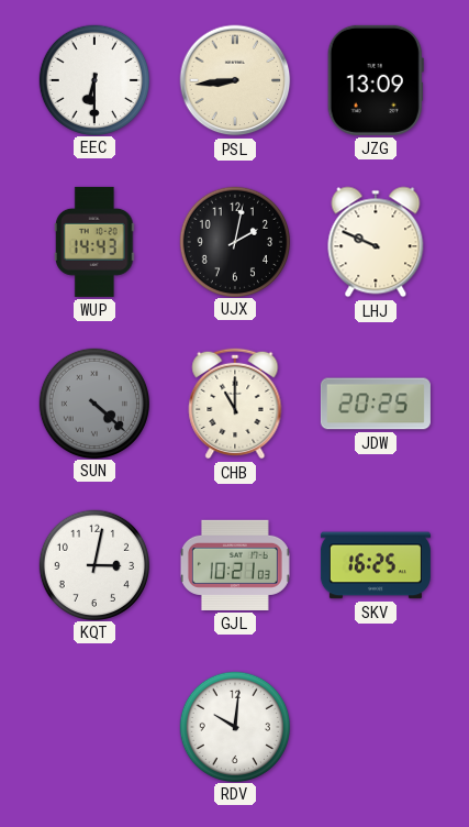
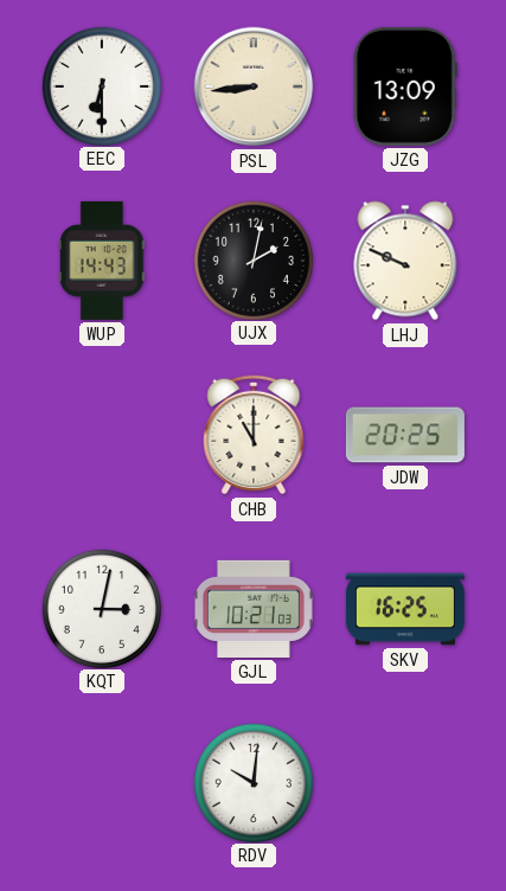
SUN: 4:22 -> none
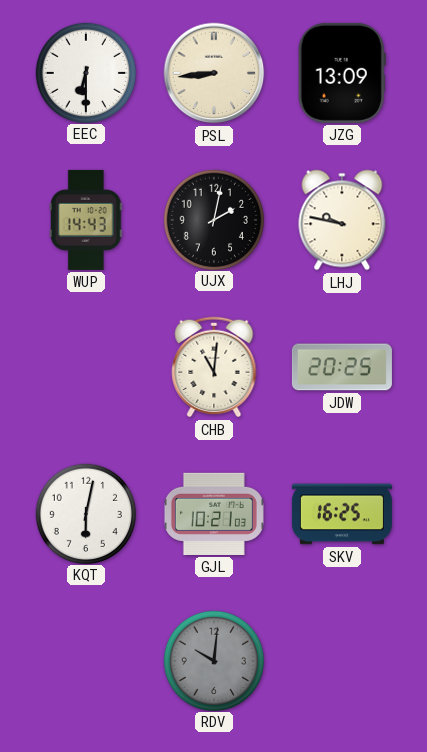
LHJ: 9:49 -> 9:47
CHB: 11:00 -> 11:01
KQT: 3:02 -> 6:02
RDV dial: white -> grey
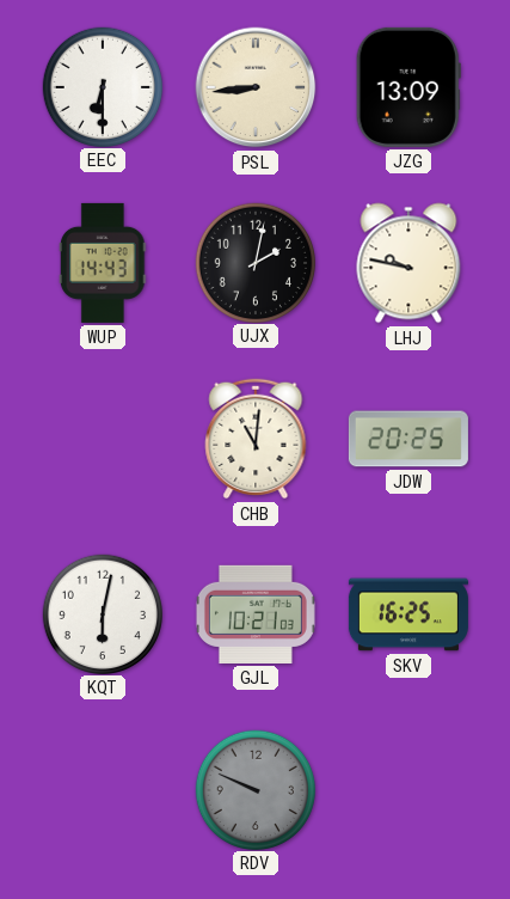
RDV: 10:01 -> 9:49
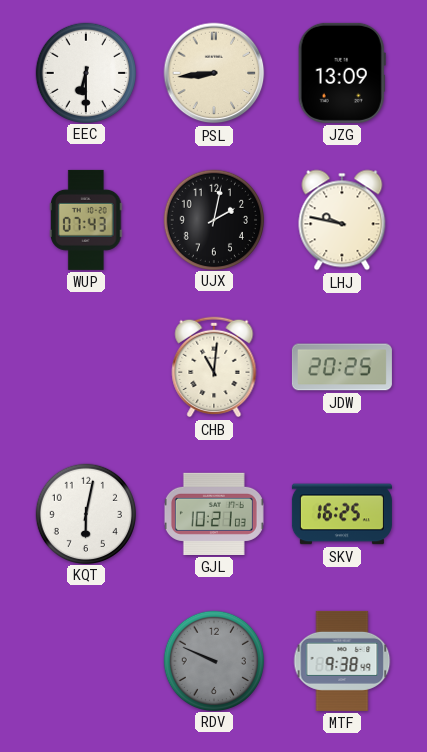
WUP: 14:43 -> 07:43
MTF: none -> 9:38
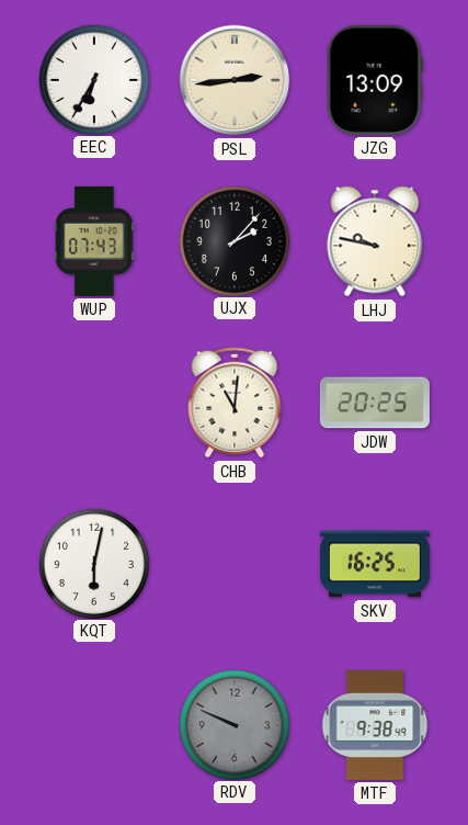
EEC: 6:30 -> 6:35
PSL: 8:44 -> 2:44
UJX: 2:02 -> 2:07
GJL: 10:21 -> none
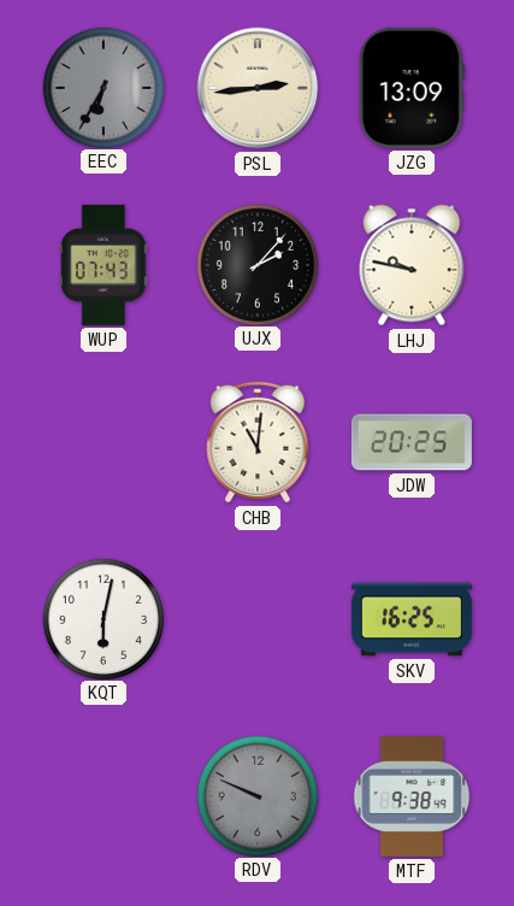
EEC dial: white -> grey
